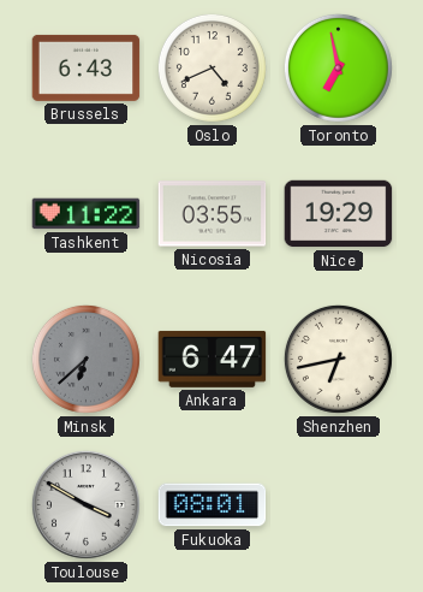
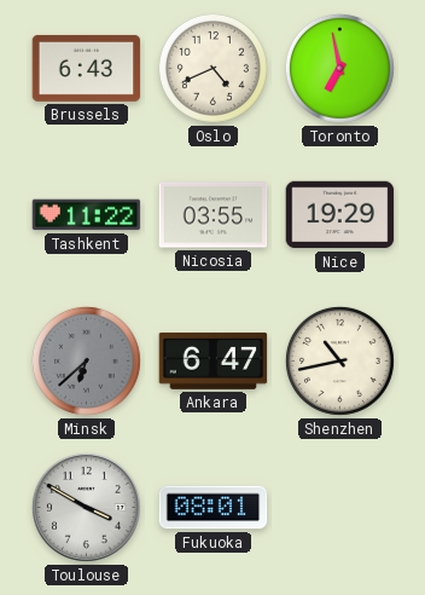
Shenzhen: 6:43 -> 10:43
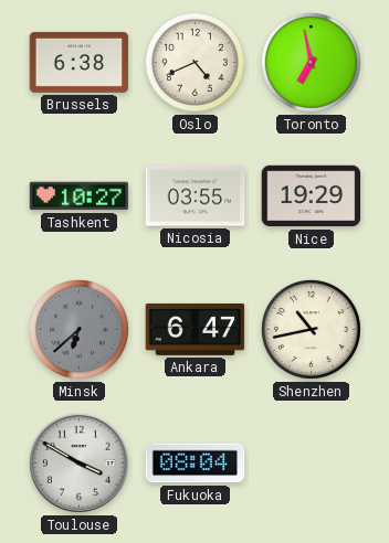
Brussels: 6:43 -> 6:38
Tashkent: 11:22 -> 10:27
Fukuoka: 08:01 -> 08:04
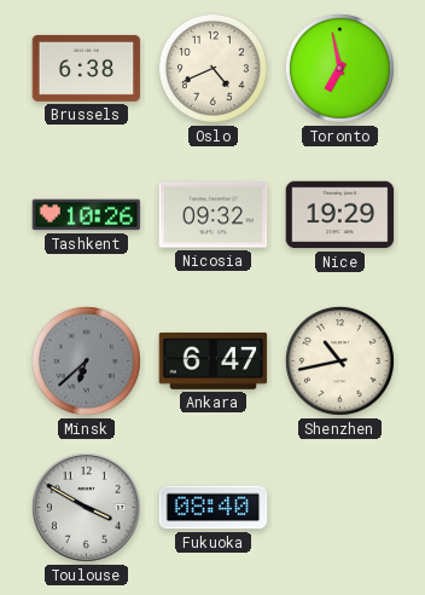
Tashkent: 10:27 -> 10:26
Nicosia: 03:55 -> 09:32
Fukuoka: 08:04 -> 08:40
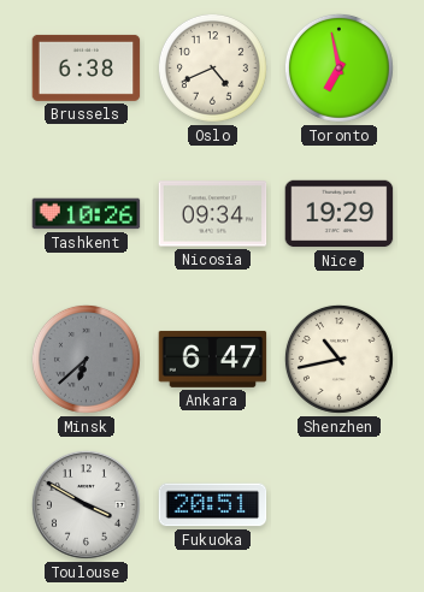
Nicosia: 09:32 -> 09:34
Fukuoka: 08:40 -> 20:51
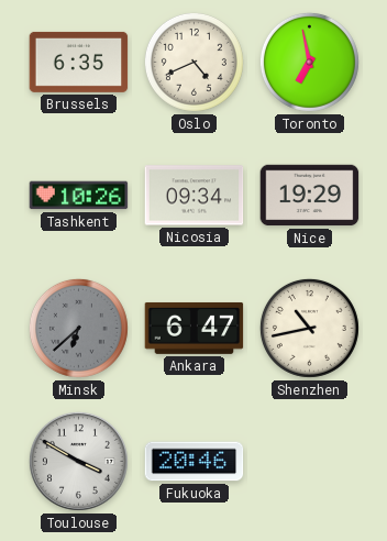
Brussels: 6:38 -> 6:35
Fukuoka: 20:51 -> 20:46
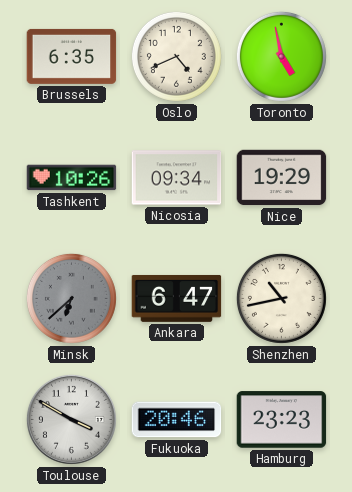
Toronto: 6:58 -> 4:58
Hamburg: none -> 23:23
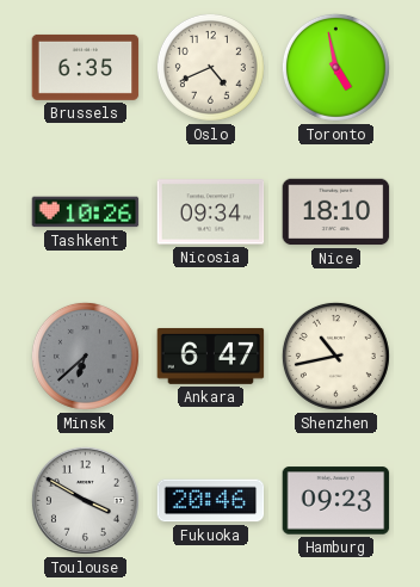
Nice: 19:29 -> 18:10
Hamburg: 23:23 -> 09:23
